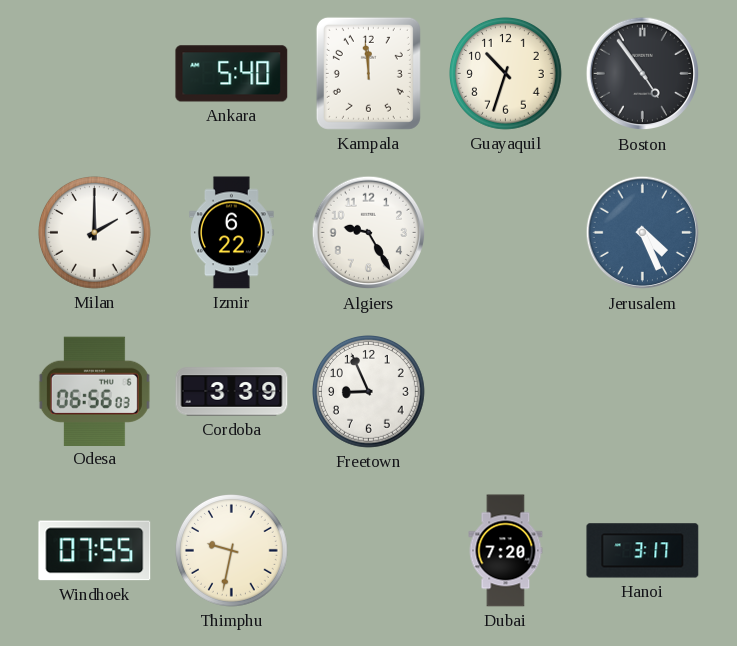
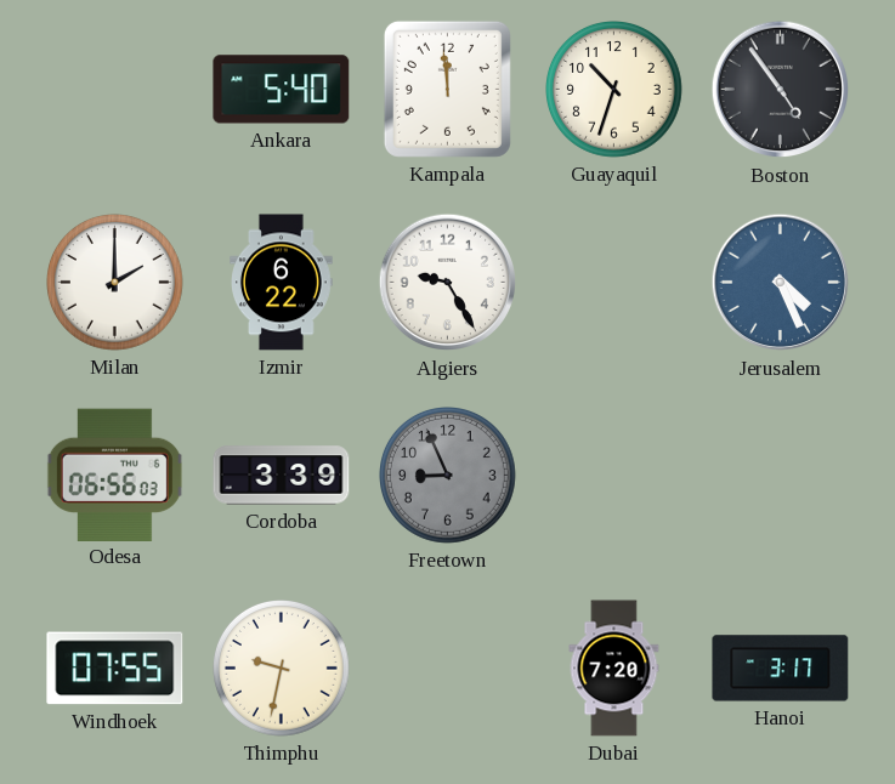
Freetown dial: white -> grey
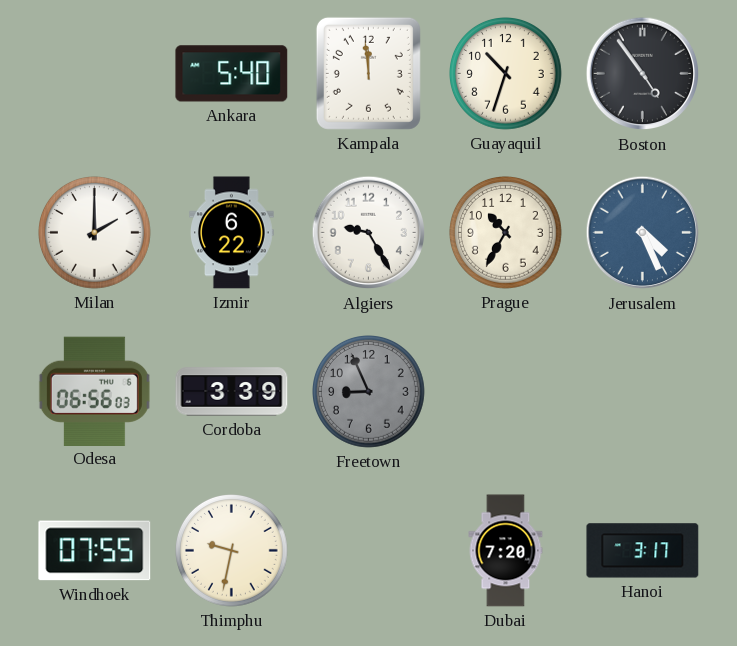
Prague: none -> 10:35
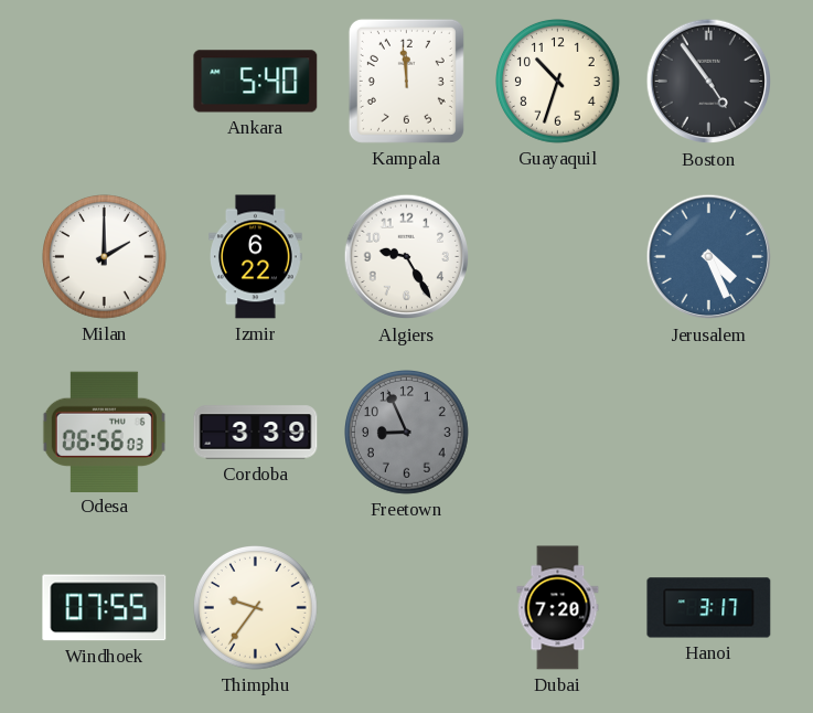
Prague: 10:35 -> none
Thimphu: 9:32 -> 9:36
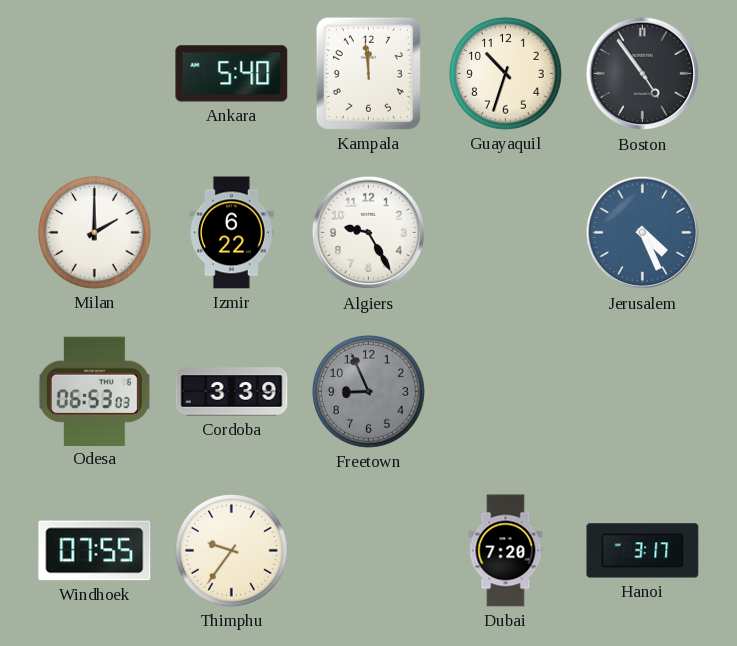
Odesa: 06:56 -> 06:53
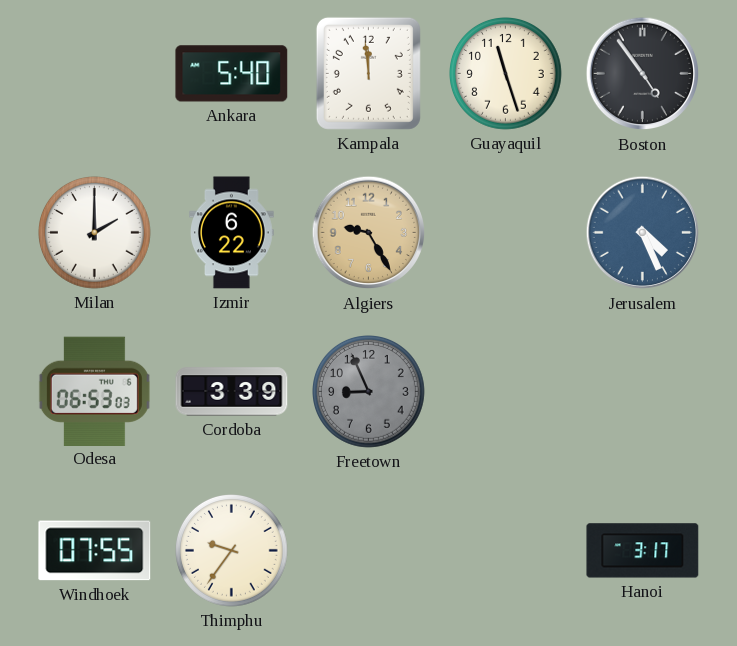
Guayaquil: 10:33 -> 11:27
Algiers dial: white -> champagne
Dubai: 7:20 -> none
